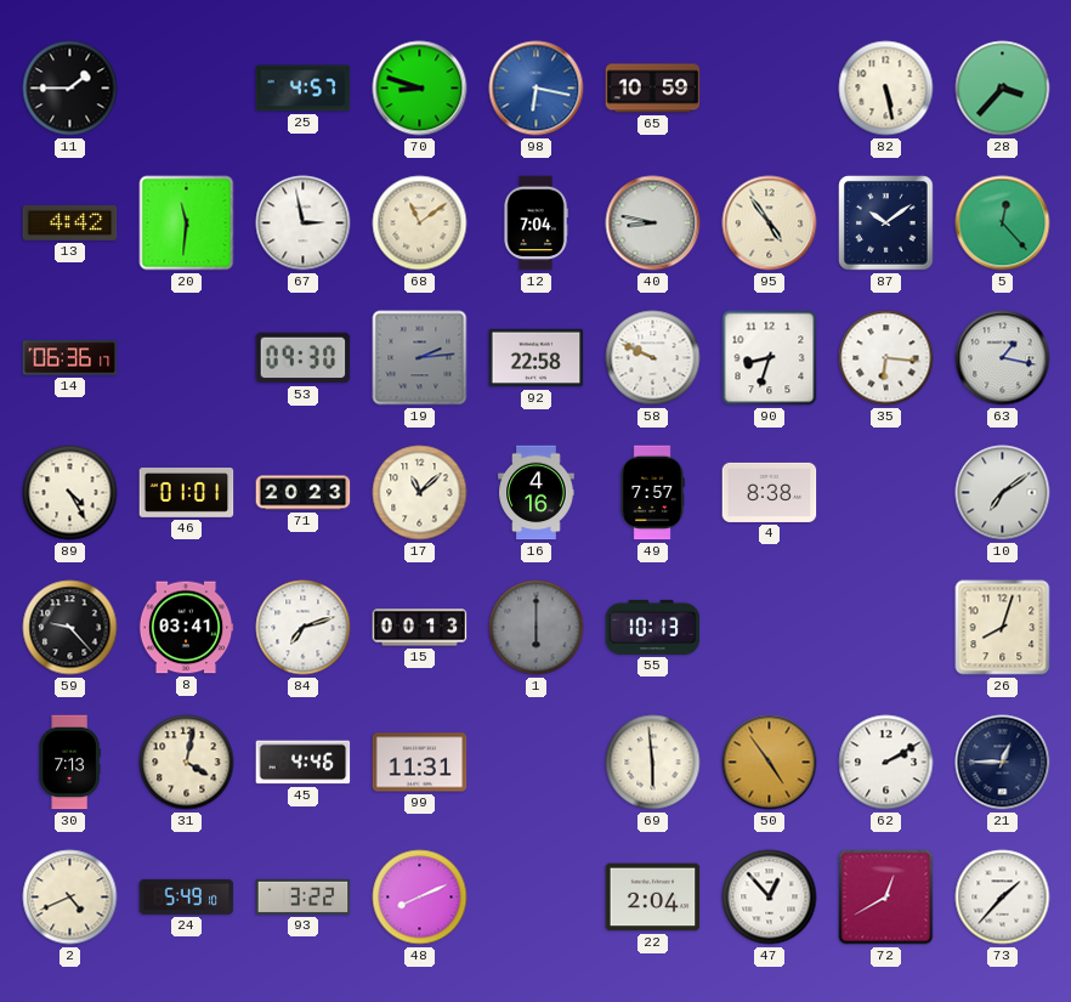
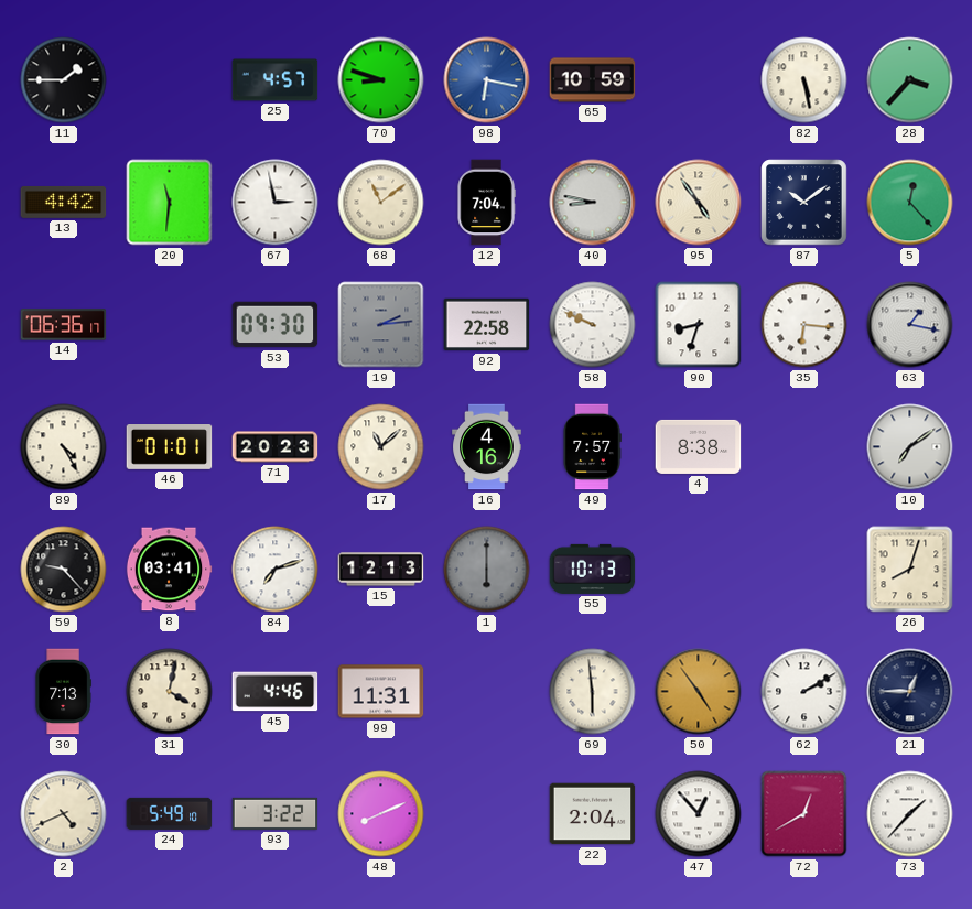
15: 00:13 -> 12:13
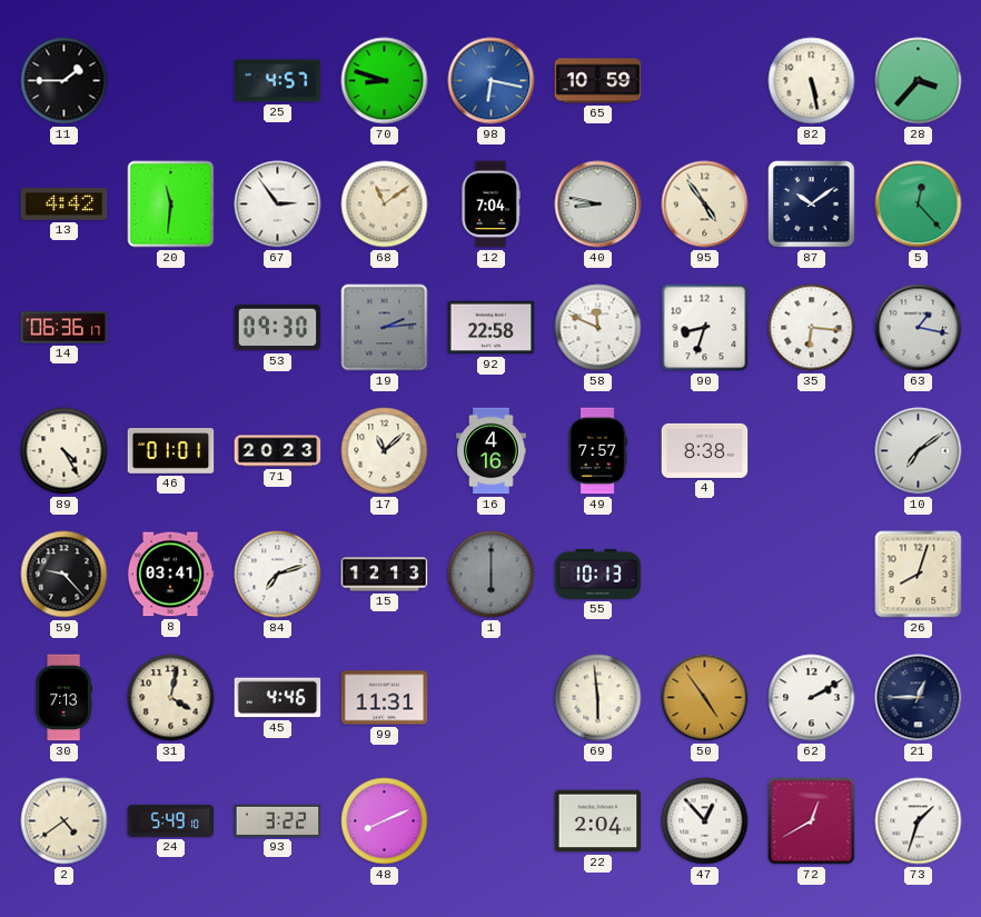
67: 2:58 -> 2:54
58: 9:49 -> 11:49
2: 4:41 -> 4:39
73: 1:37 -> 1:33
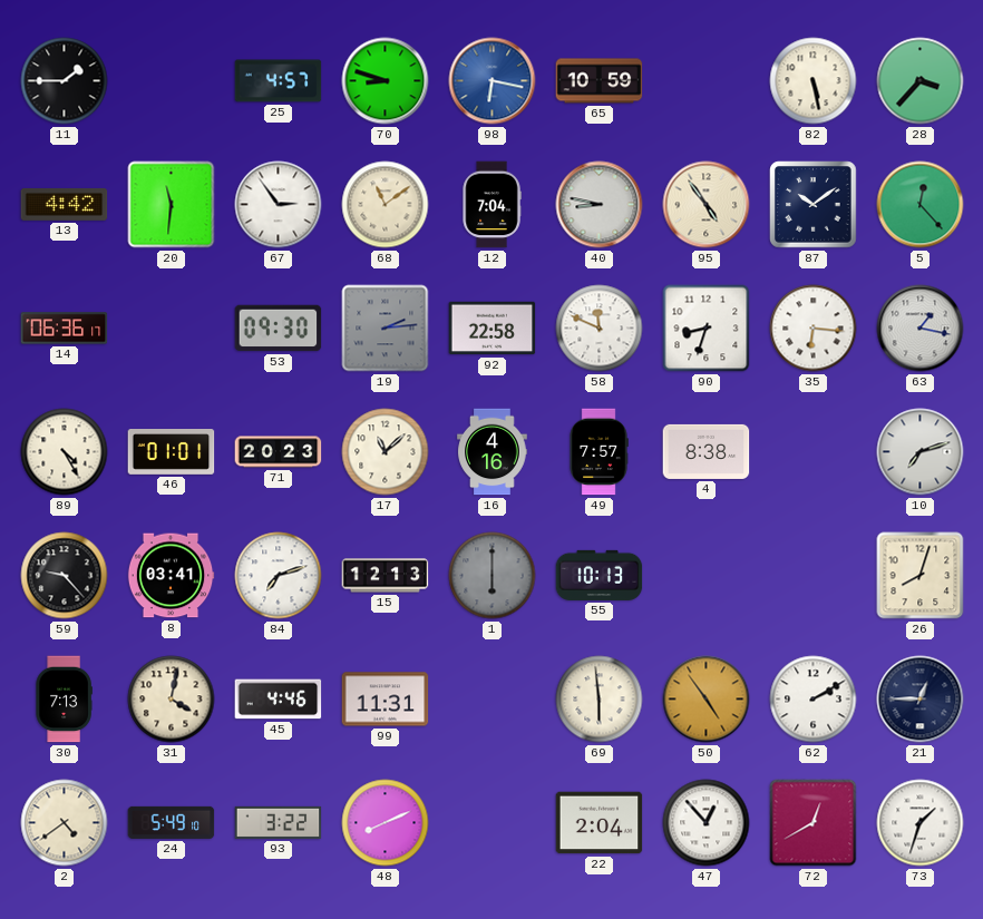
10: 7:09 -> 7:12
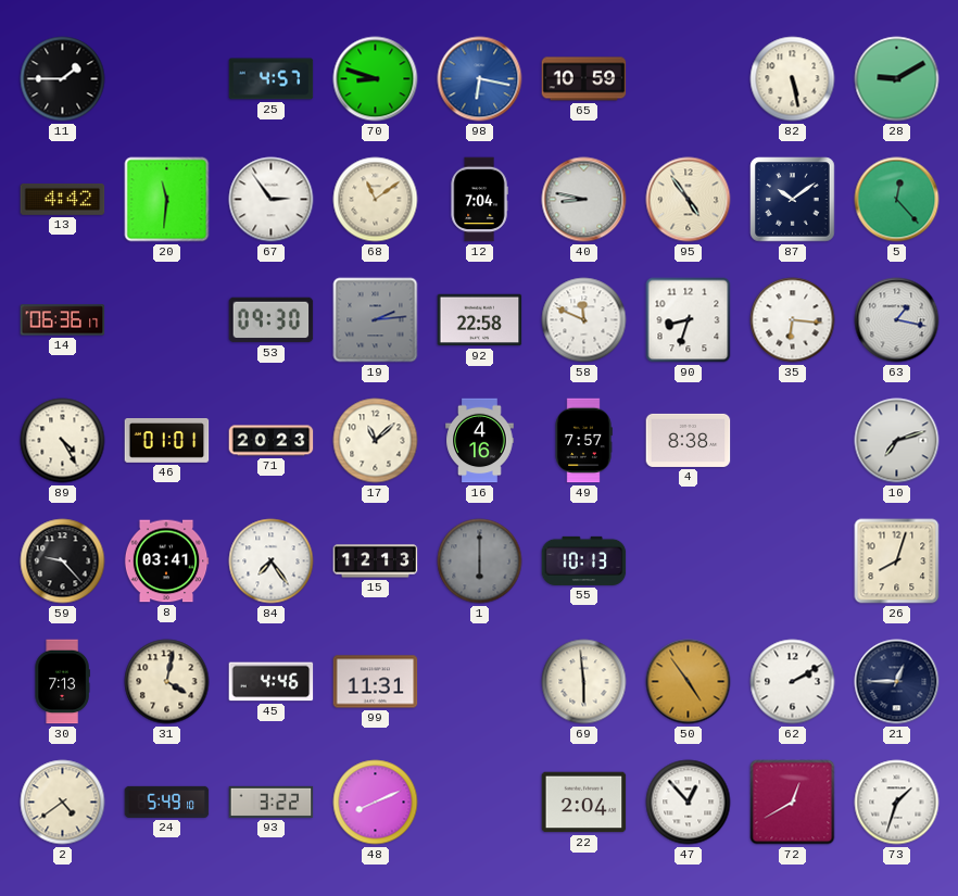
28: 3:37 -> 9:10
84: 7:12 -> 7:24
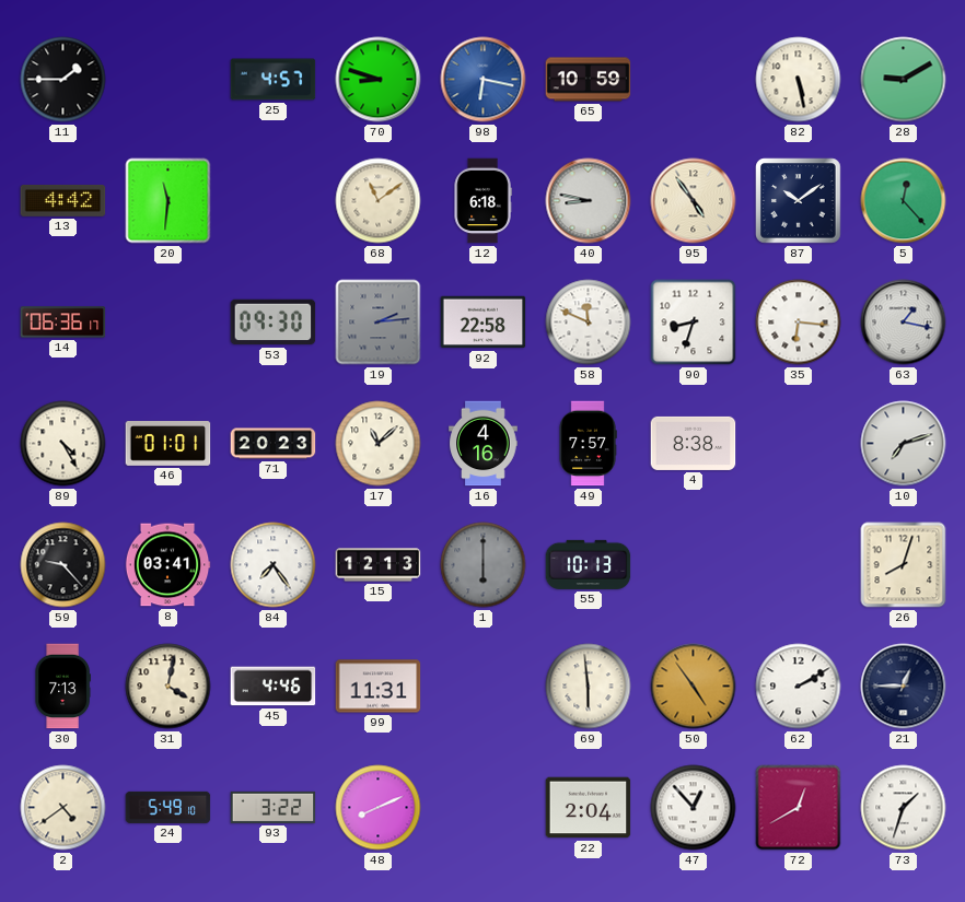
67: 2:54 -> none
12: 7:04 -> 6:18
